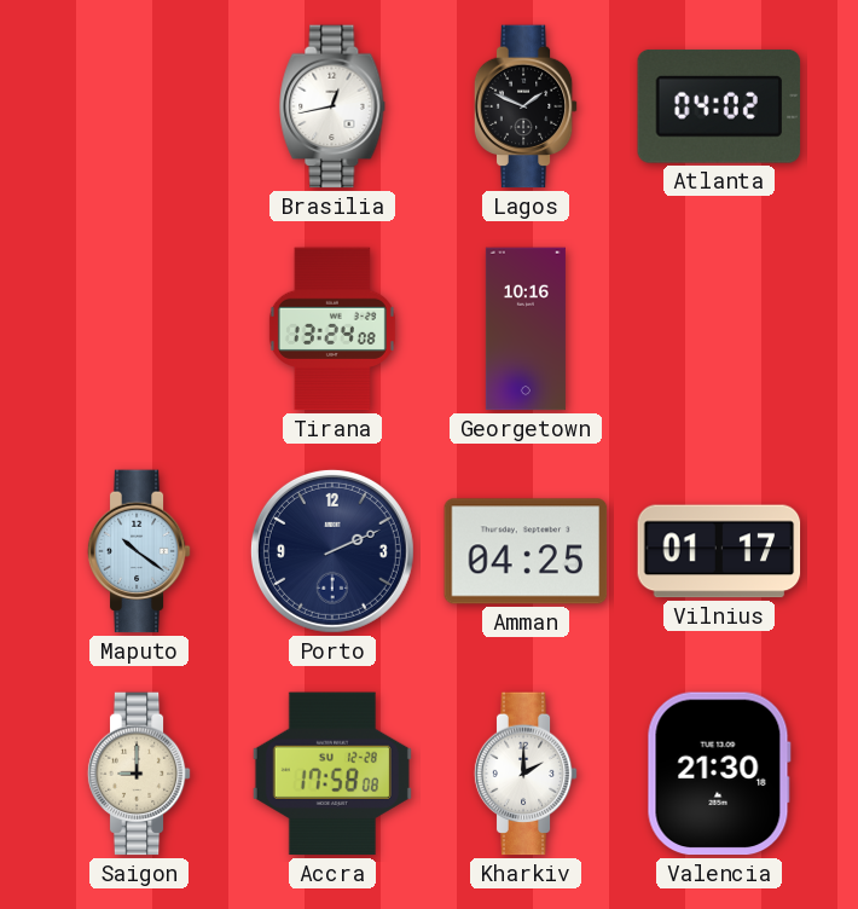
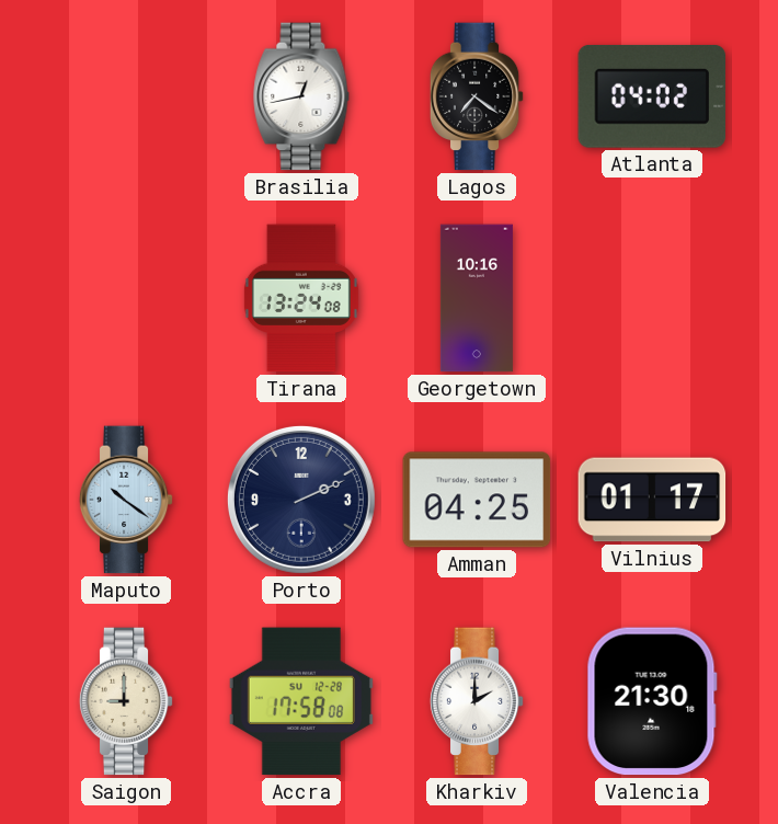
Lagos: 1:49 -> 7:21
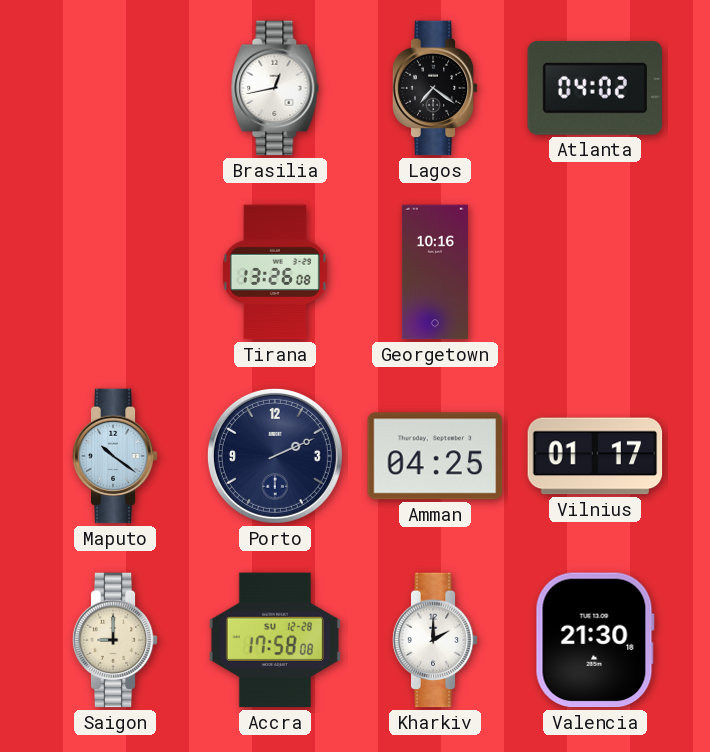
Tirana: 13:24 -> 13:26
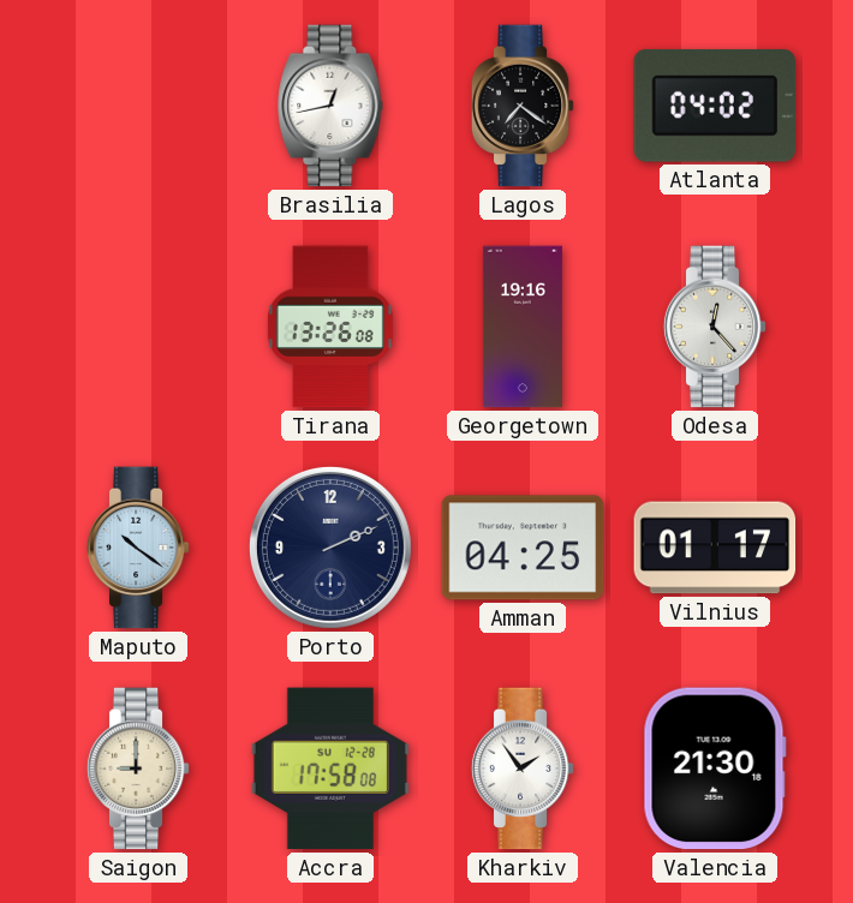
Georgetown: 10:16 -> 19:16
Odesa: none -> 12:23
Kharkiv: 2:00 -> 1:54
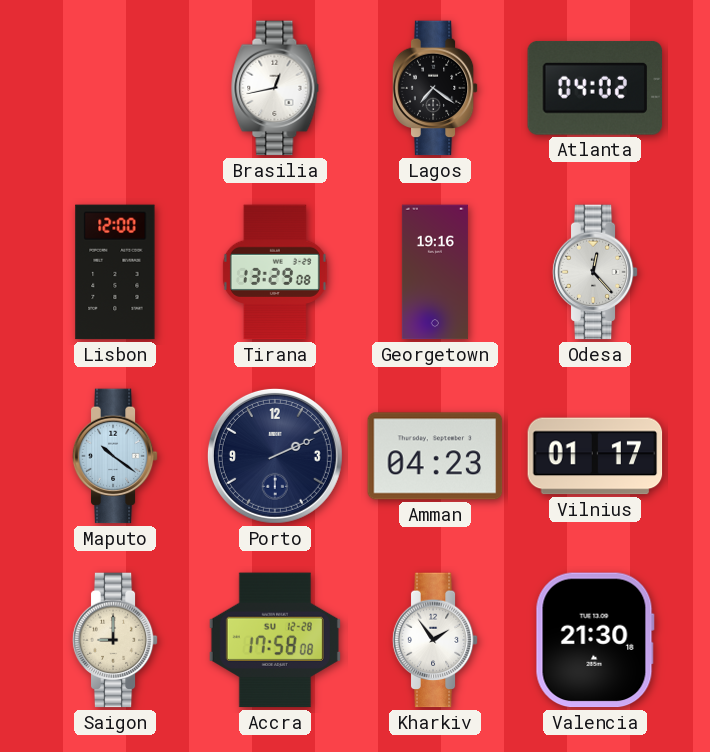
Lisbon: none -> 12:00
Tirana: 13:26 -> 13:29
Amman: 04:25 -> 04:23
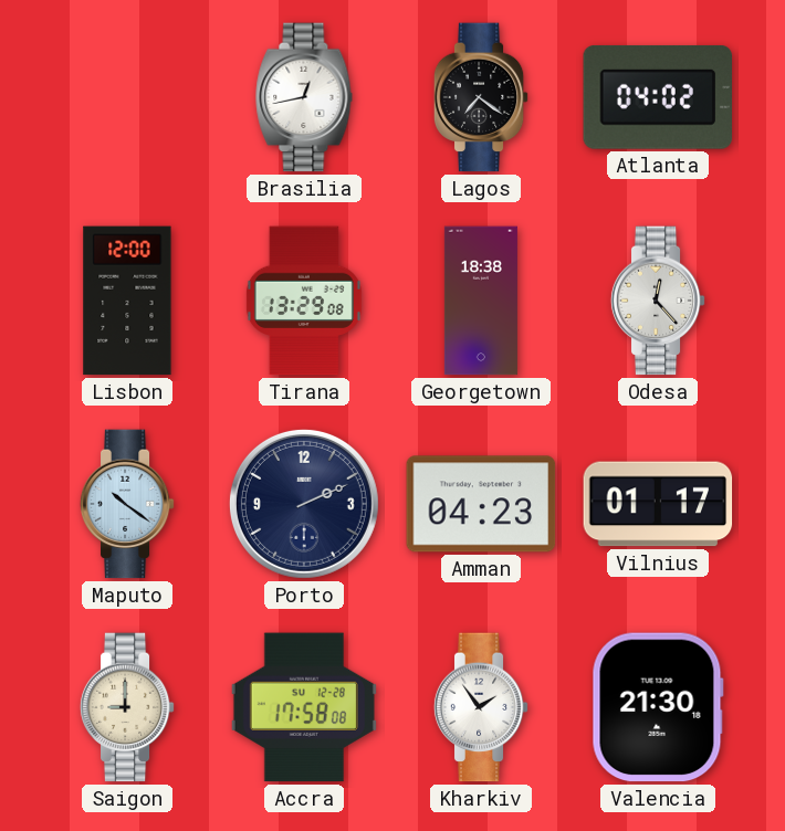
Georgetown: 19:16 -> 18:38
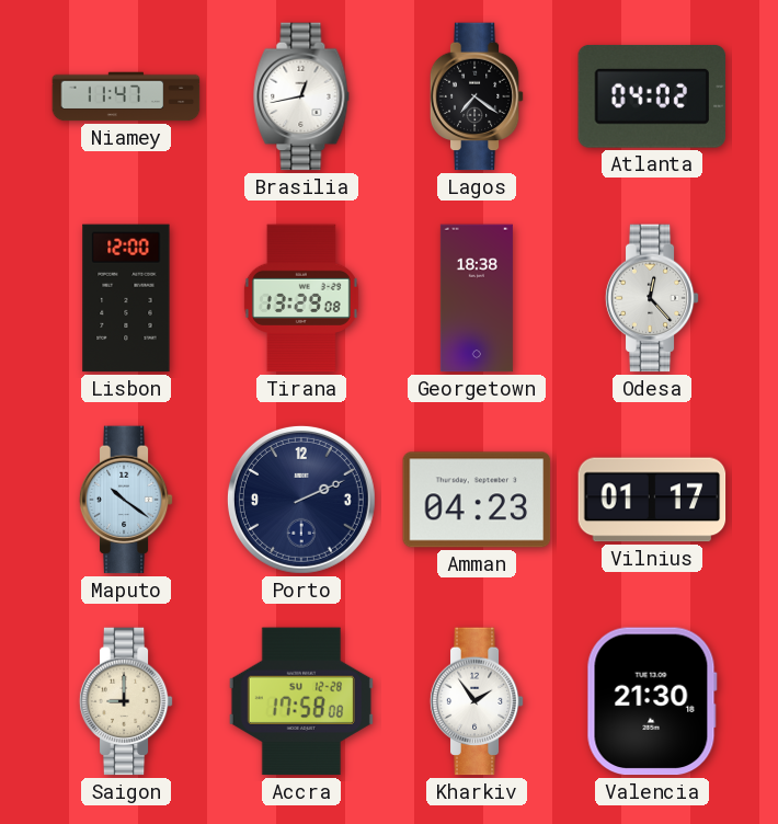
Niamey: none -> 11:47
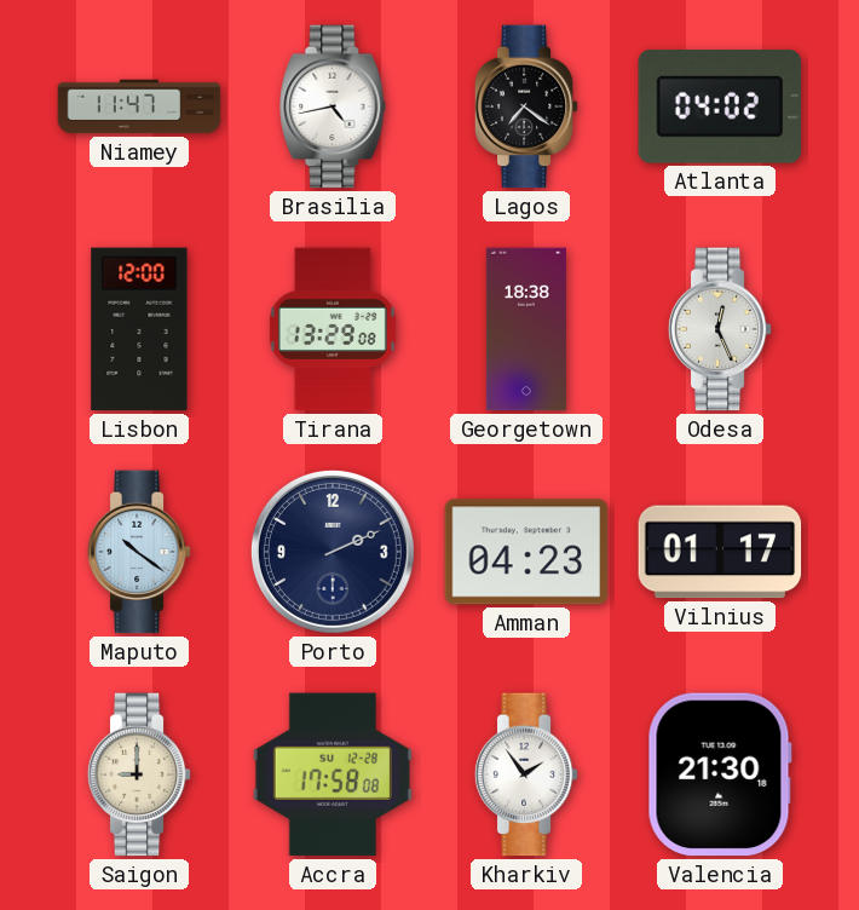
Brasilia: 12:43 -> 4:43
Odesa: 12:23 -> 12:26
